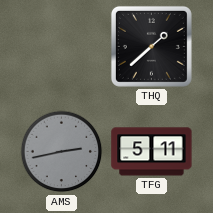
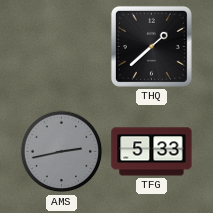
TFG: 5:11 -> 5:33
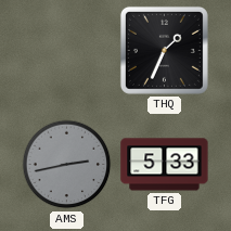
THQ: 1:38 -> 1:34
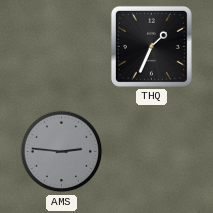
AMS: 2:43 -> 2:46
TFG: 5:33 -> none
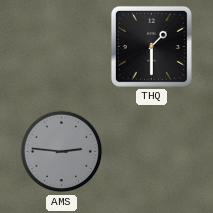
THQ: 1:34 -> 1:30
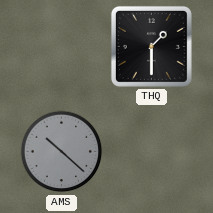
AMS: 2:46 -> 10:22
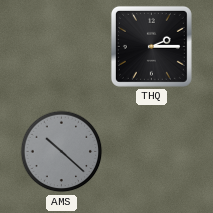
THQ: 1:30 -> 2:15
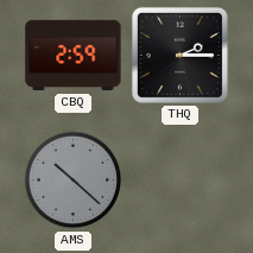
CBQ: none -> 2:59
